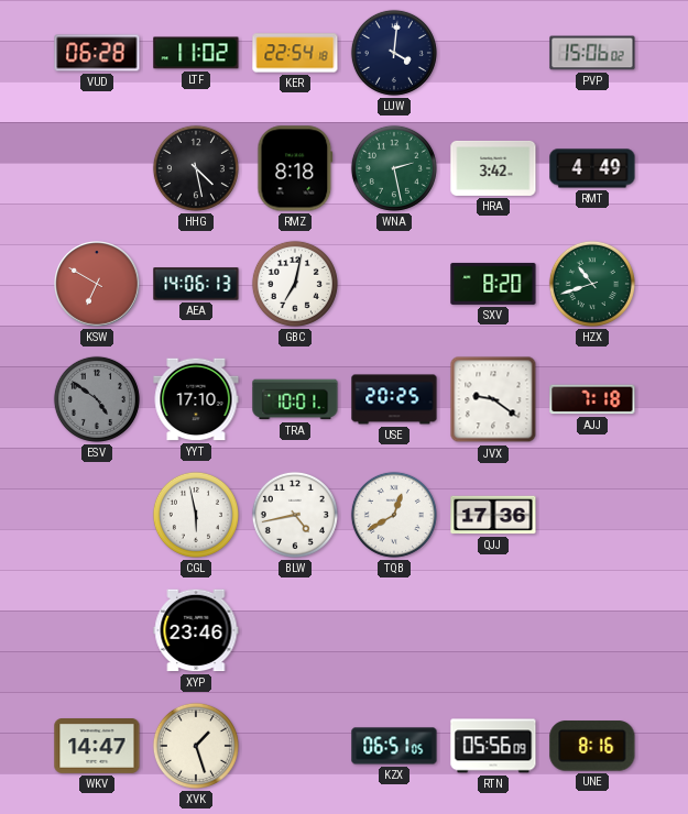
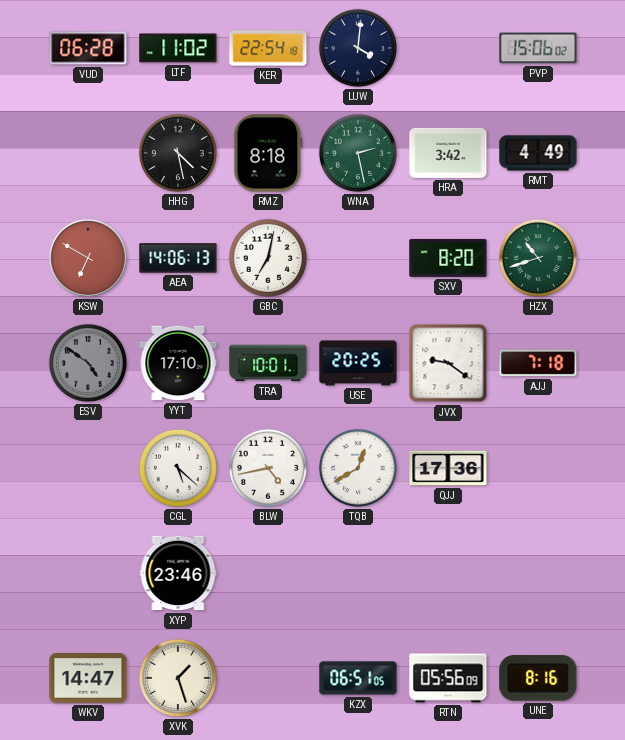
CGL: 5:58 -> 5:22
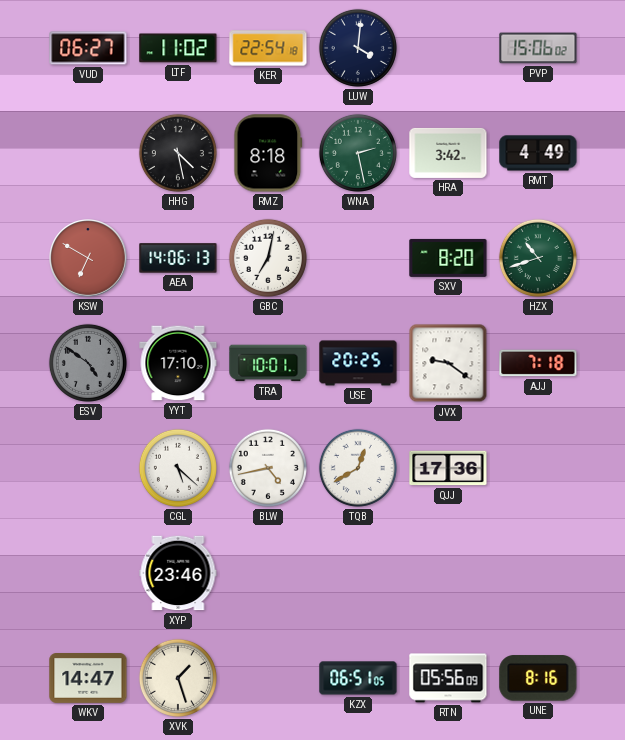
VUD: 06:28 -> 06:27
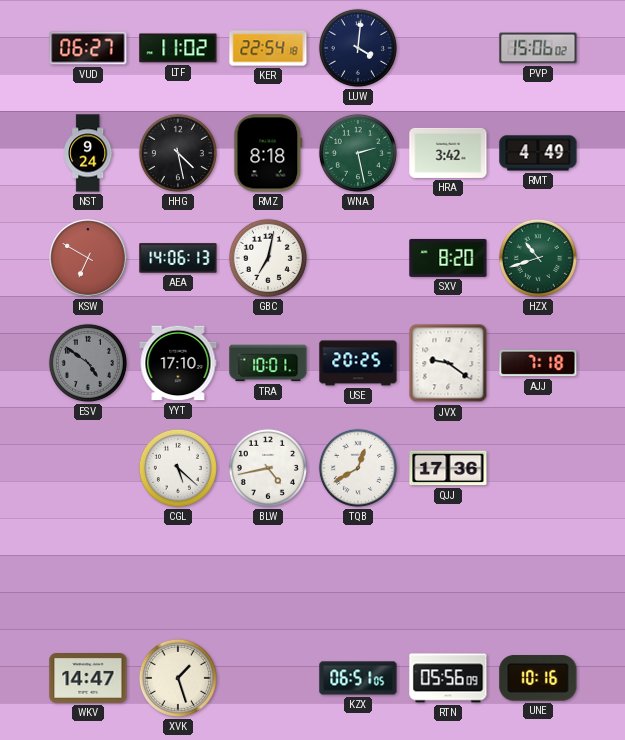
NST: none -> 9:24
XYP: 23:46 -> none
UNE: 8:16 -> 10:16
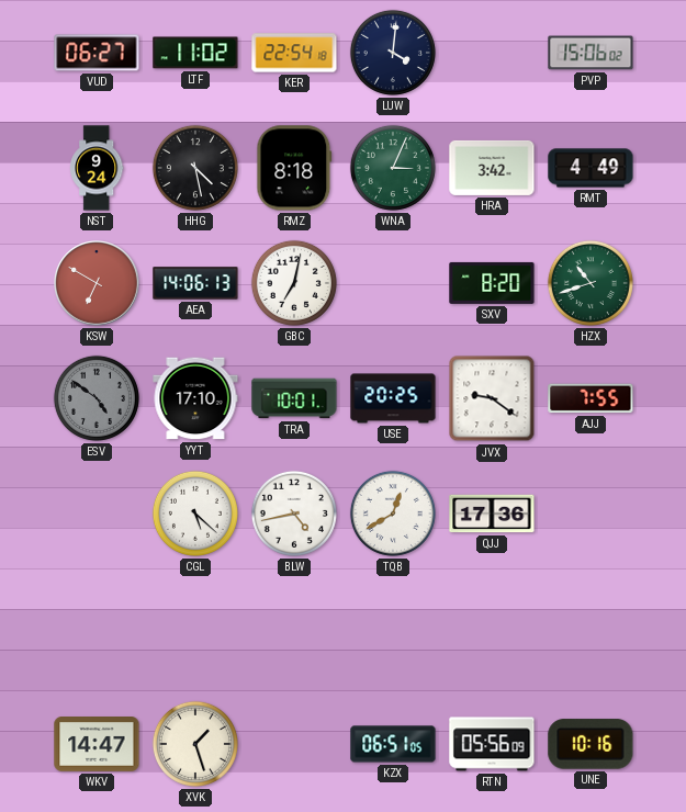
WNA: 2:28 -> 3:04
AJJ: 7:18 -> 7:55
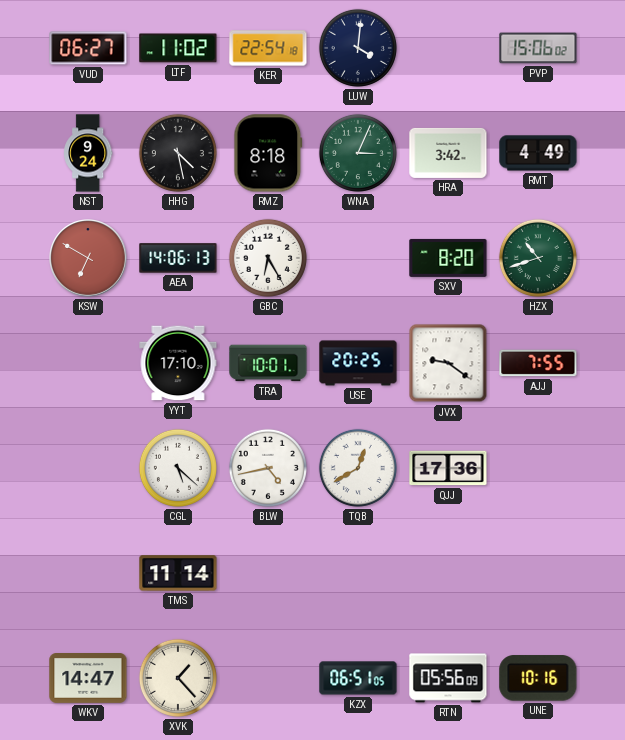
GBC: 7:02 -> 6:25
ESV: 4:51 -> none
TMS: none -> 11:14
XVK: 1:27 -> 1:23
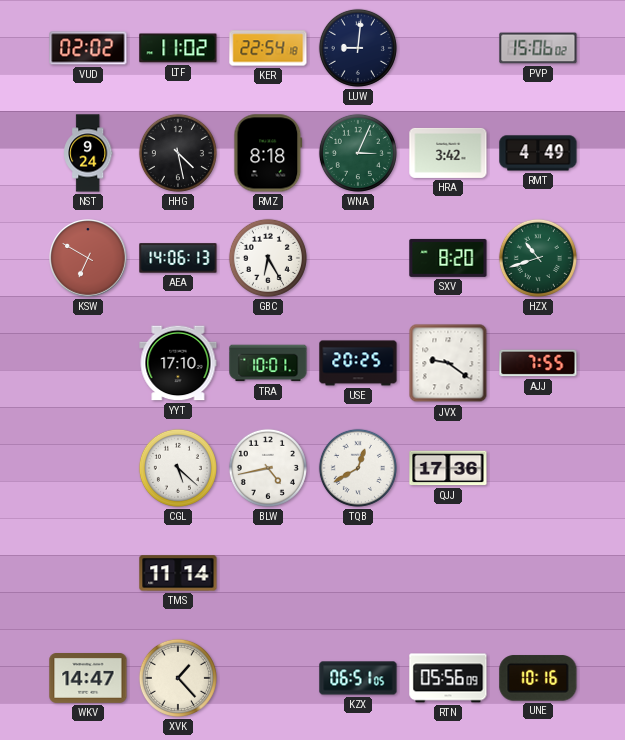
VUD: 06:27 -> 02:02
LUW: 4:01 -> 9:01
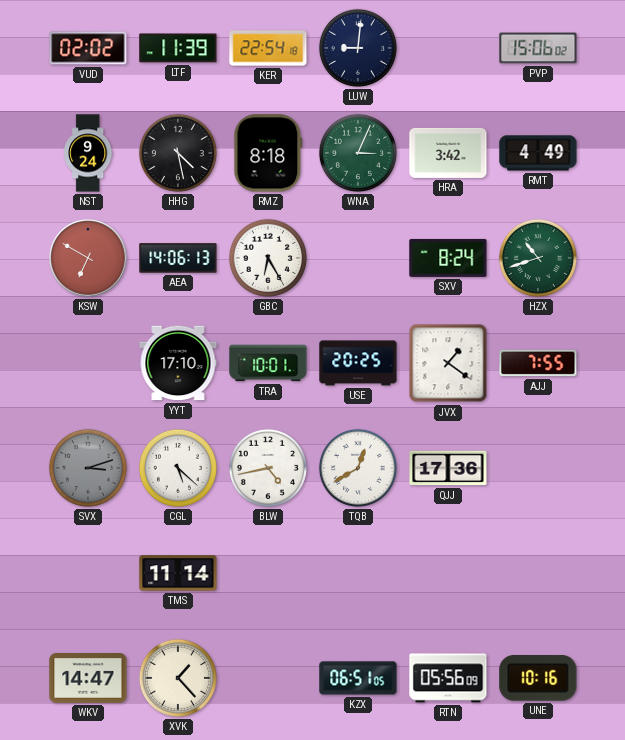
LTF: 11:02 -> 11:39
SXV: 8:20 -> 8:24
JVX: 9:21 -> 1:21
SVX: none -> 3:12
